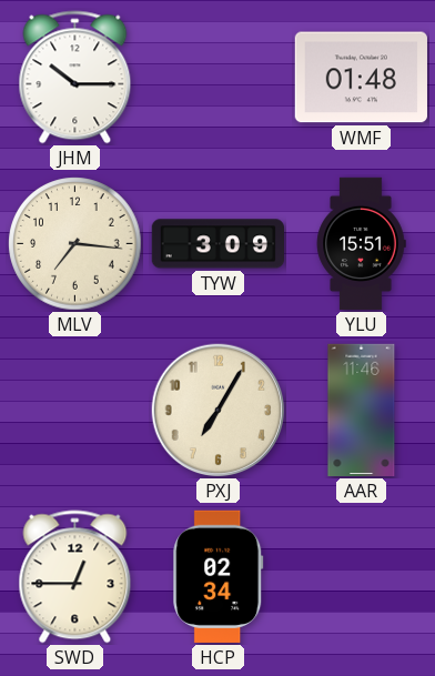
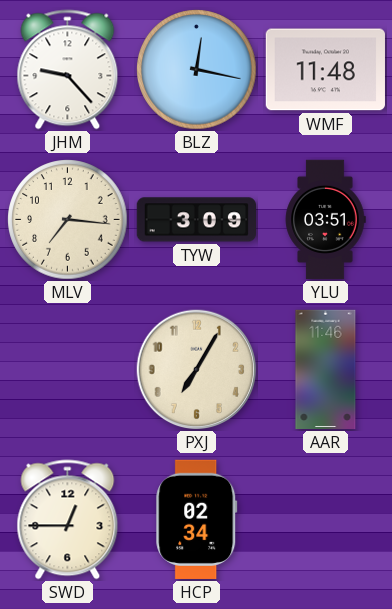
JHM: 10:15 -> 9:23
BLZ: none -> 12:17
WMF: 01:48 -> 11:48
YLU: 15:51 -> 03:51
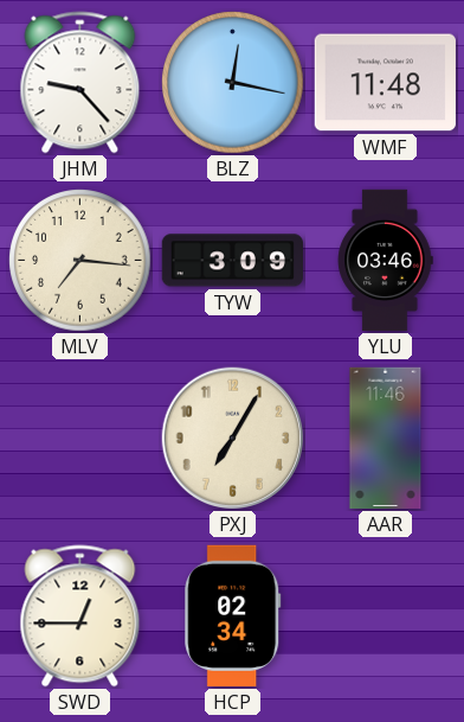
YLU: 03:51 -> 03:46
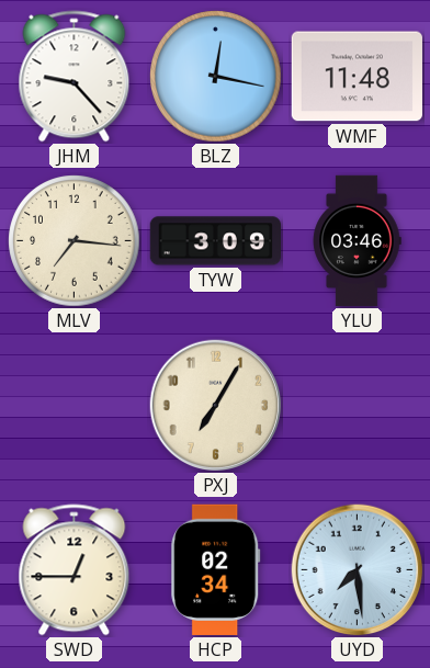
AAR: 11:46 -> none
UYD: none -> 7:29
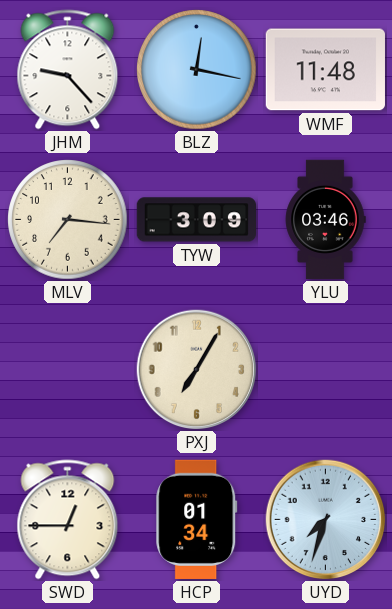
HCP: 02:34 -> 01:34
UYD: 7:29 -> 7:33
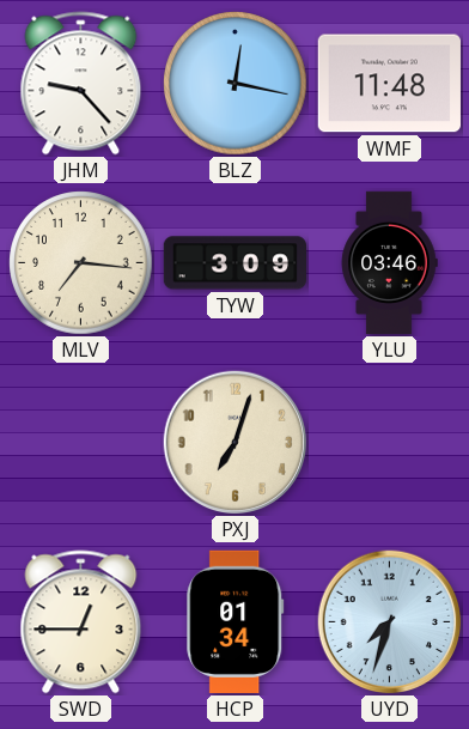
PXJ: 7:05 -> 7:03
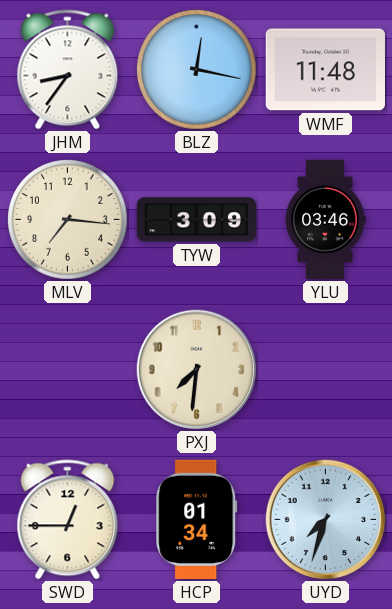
JHM: 9:23 -> 8:36
PXJ: 7:03 -> 7:31
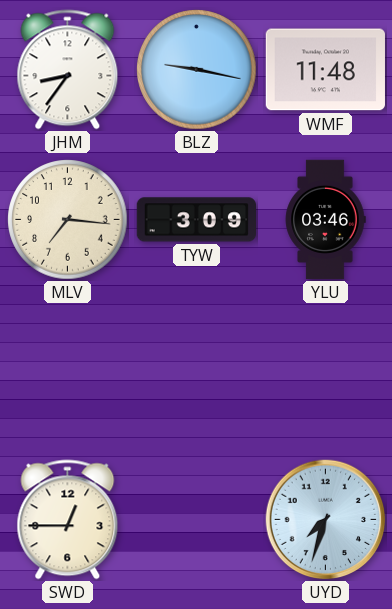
BLZ: 12:17 -> 9:17
PXJ: 7:31 -> none
HCP: 01:34 -> none
